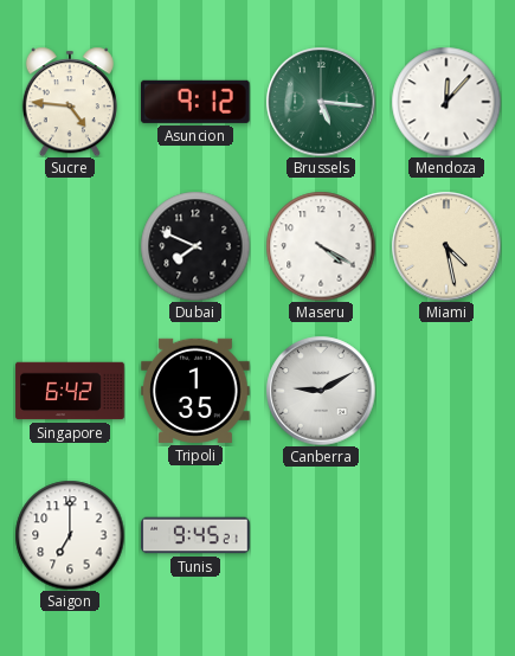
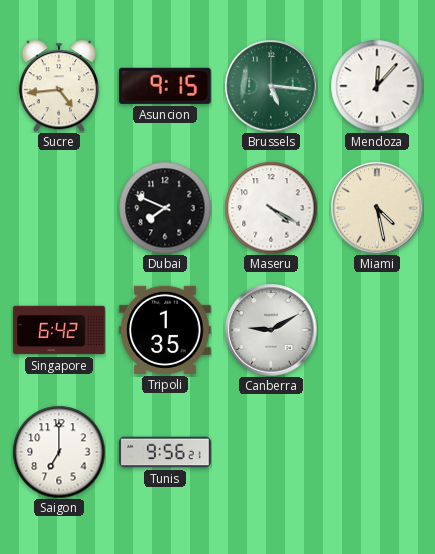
Sucre: 4:46 -> 4:44
Asuncion: 9:12 -> 9:15
Tunis: 9:45 -> 9:56
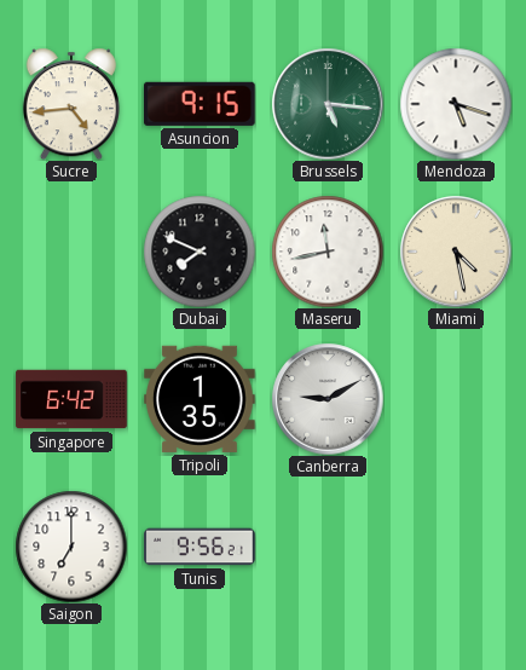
Mendoza: 12:07 -> 5:18
Maseru: 4:20 -> 11:43
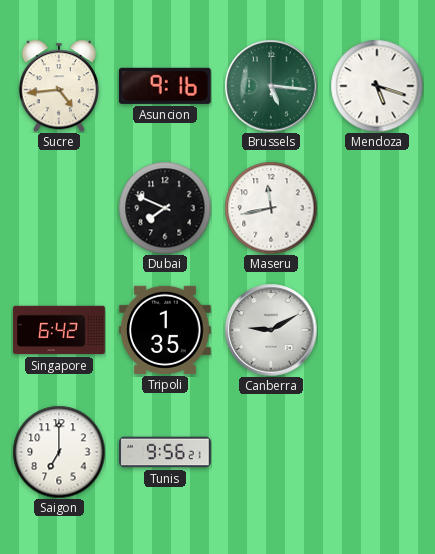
Asuncion: 9:15 -> 9:16
Miami: 4:28 -> none
